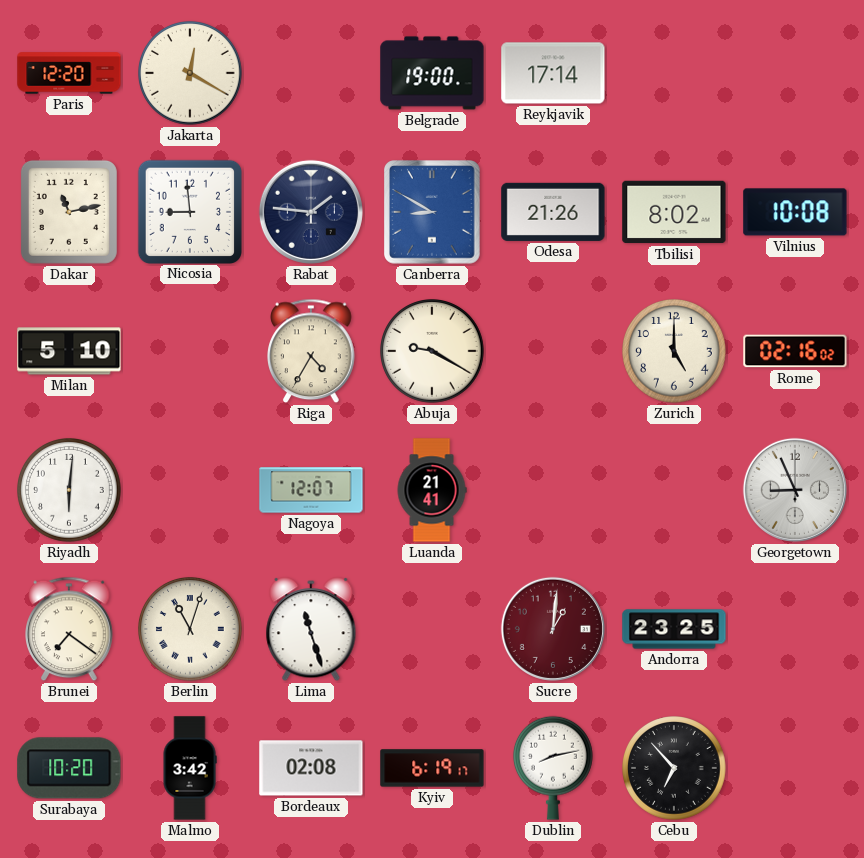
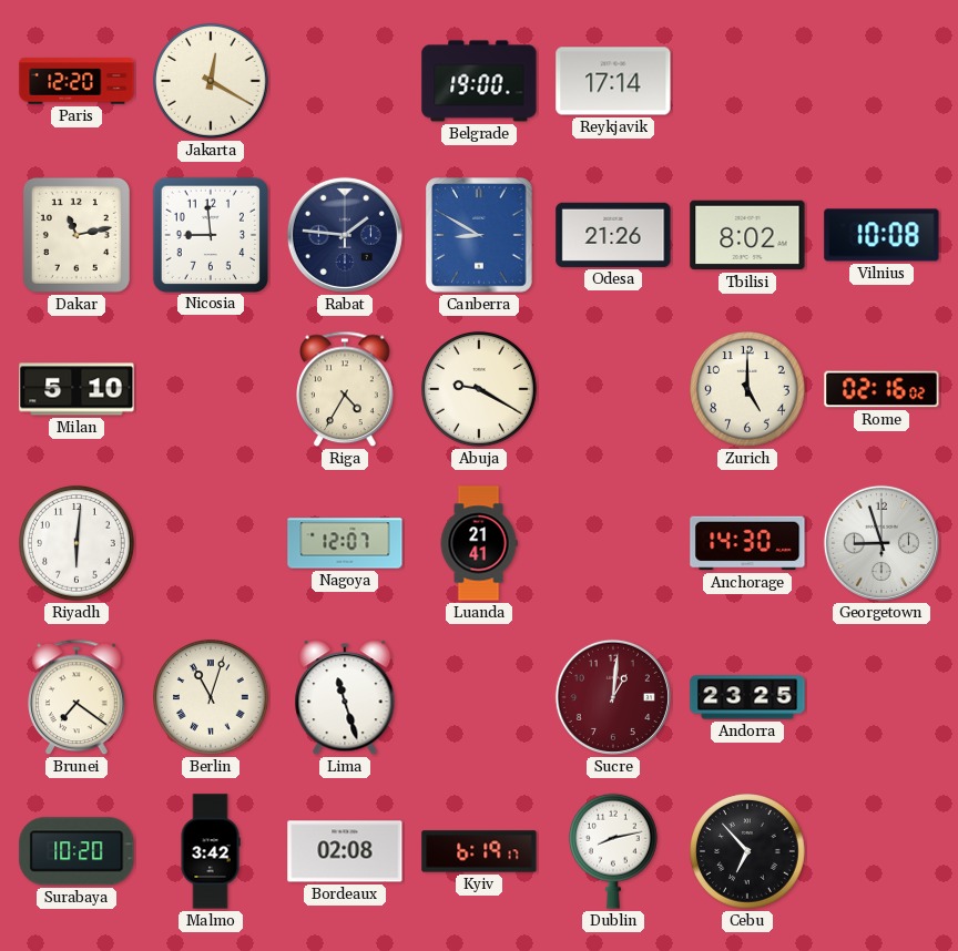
Anchorage: none -> 14:30
Georgetown: 8:56 -> 8:57
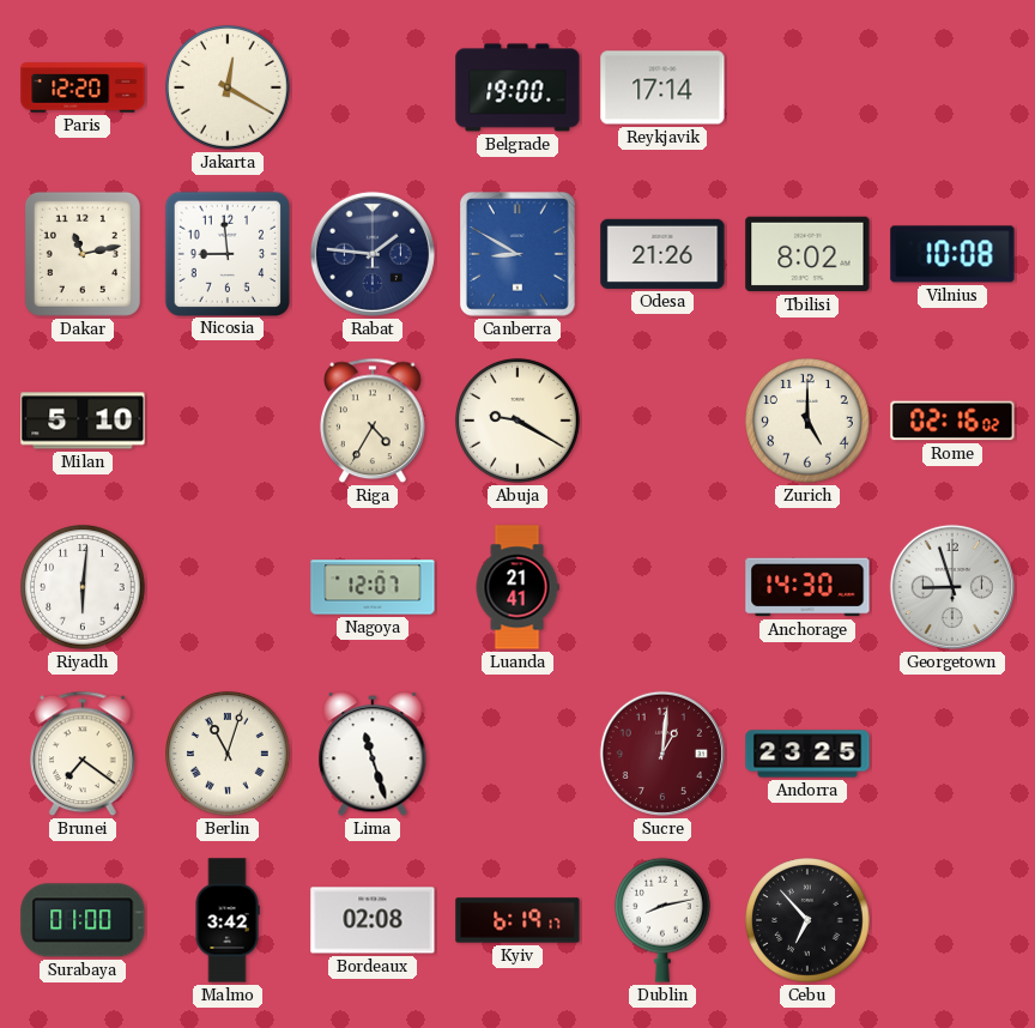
Surabaya: 10:20 -> 01:00
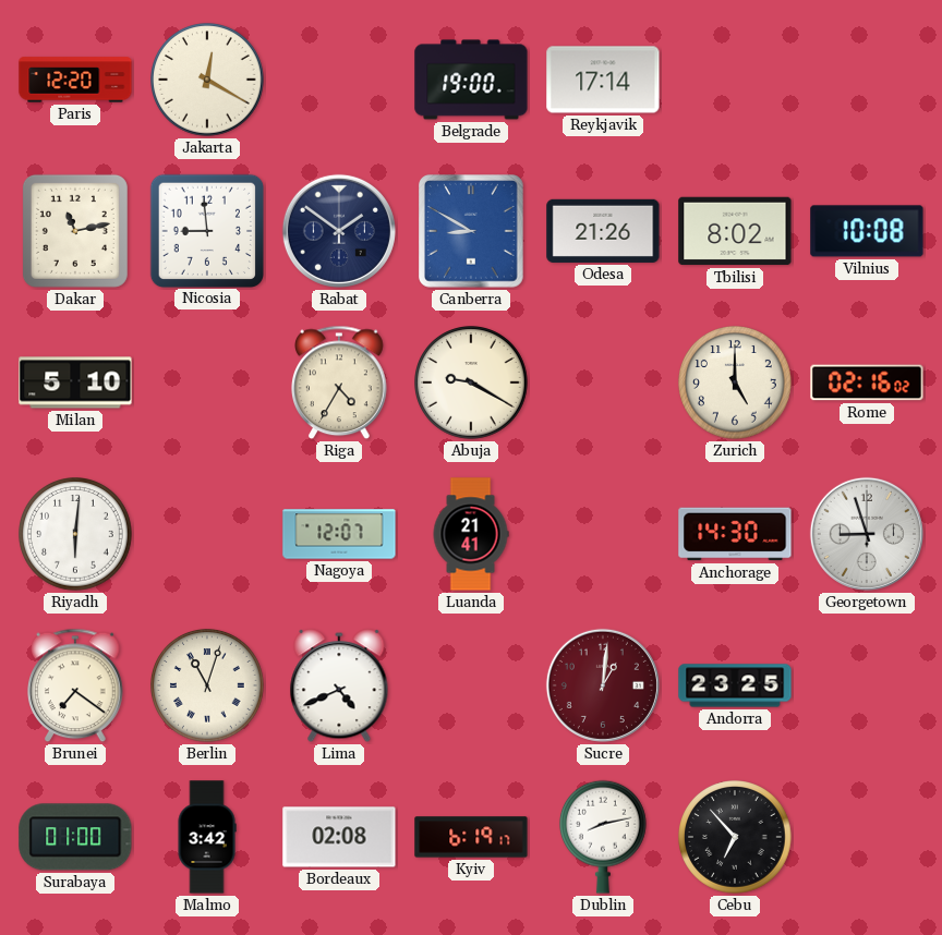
Rabat: 1:46 -> 1:51
Lima: 11:27 -> 4:41
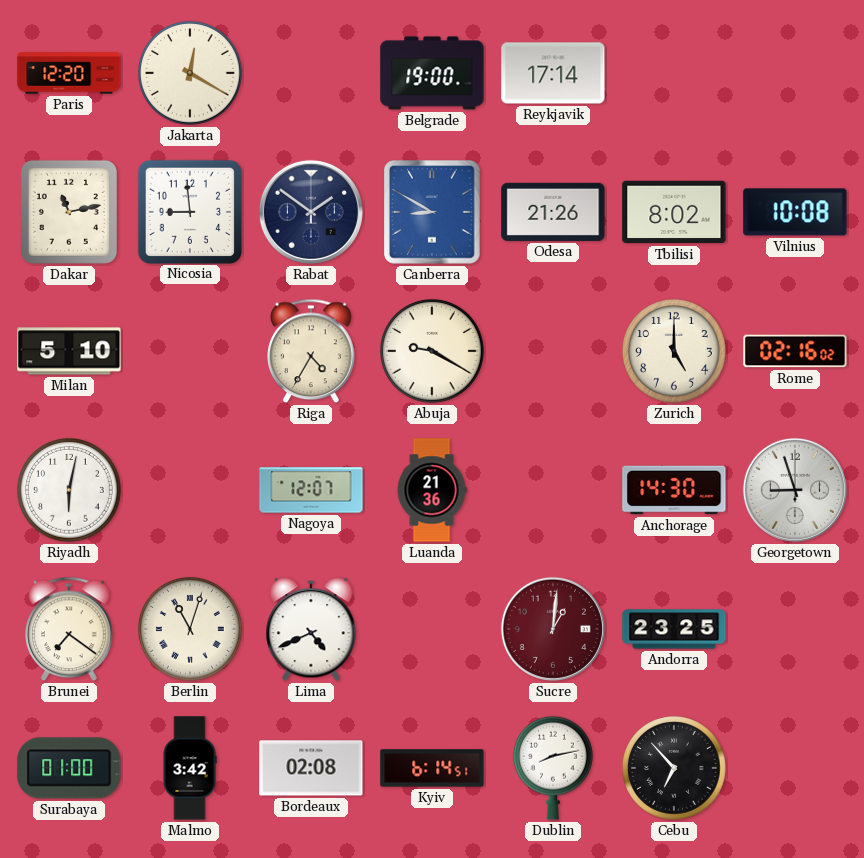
Riyadh: 6:01 -> 6:02
Luanda: 21:41 -> 21:36
Kyiv: 6:19 -> 6:14
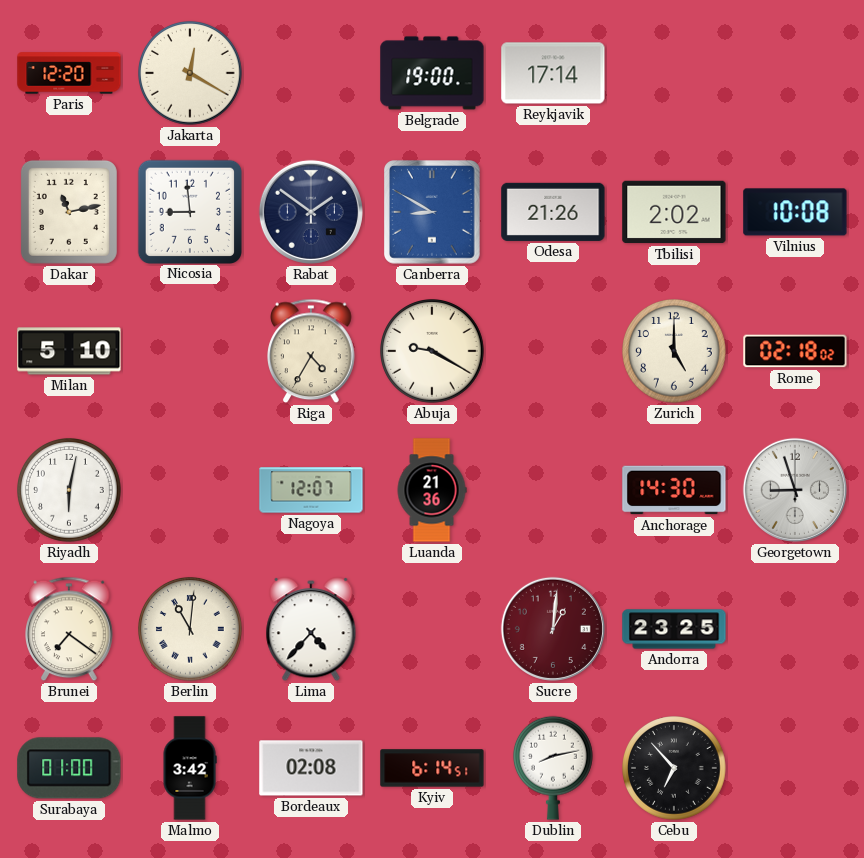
Tbilisi: 8:02 -> 2:02
Rome: 02:16 -> 02:18
Berlin: 11:03 -> 11:01
Lima: 4:41 -> 4:37
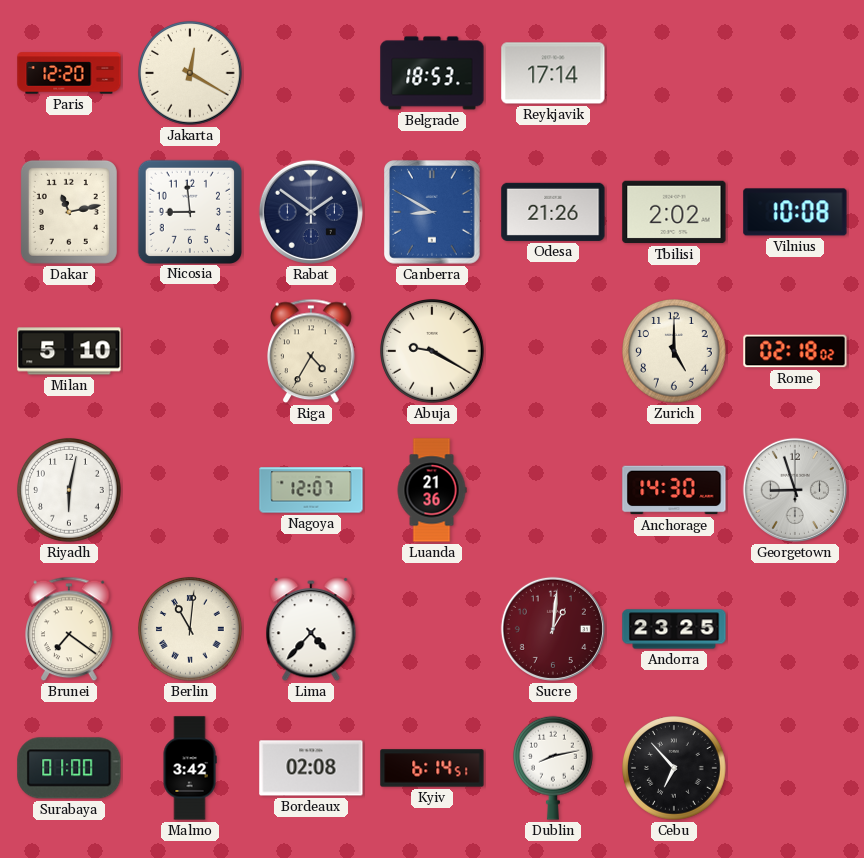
Belgrade: 19:00 -> 18:53
